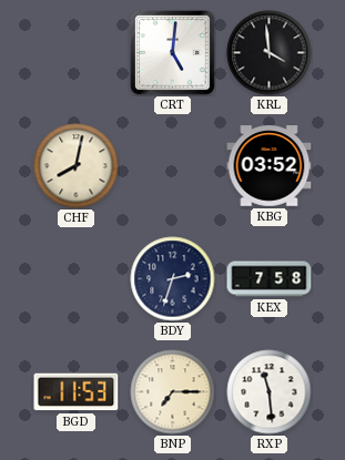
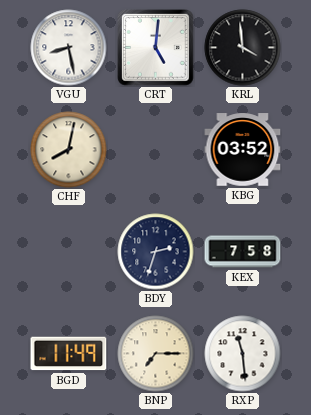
VGU: none -> 8:28
BGD: 11:53 -> 11:49
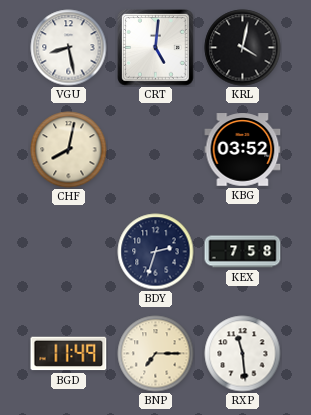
KRL: 3:59 -> 4:02
